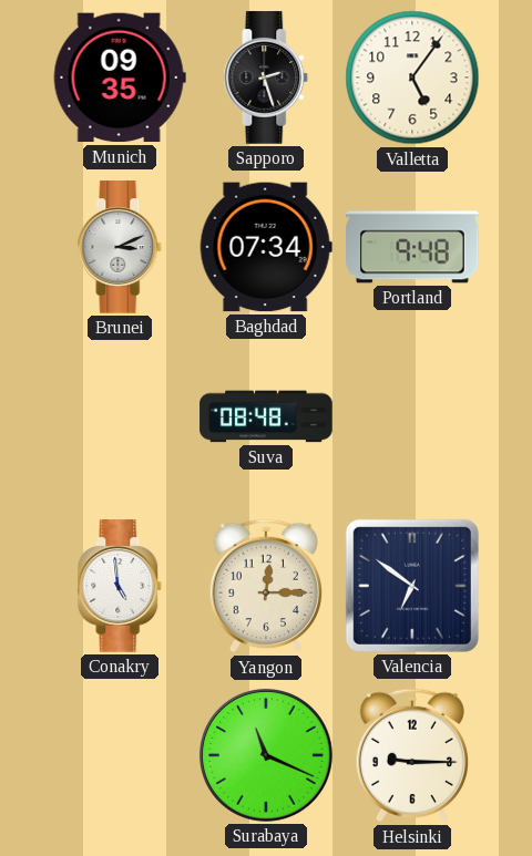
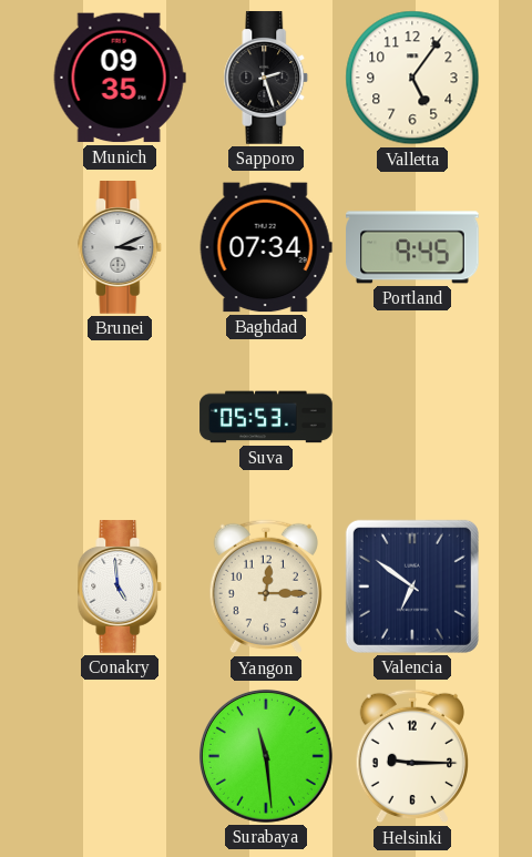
Portland: 9:48 -> 9:45
Suva: 08:48 -> 05:53
Surabaya: 11:19 -> 11:29
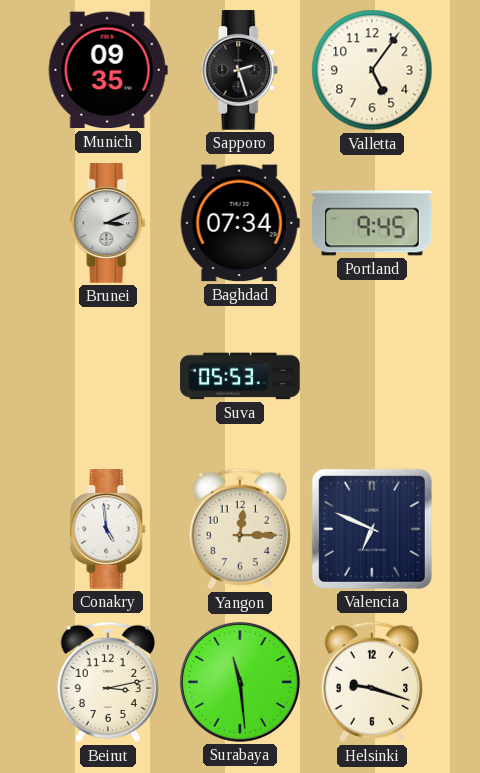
Valencia: 6:51 -> 6:49
Beirut: none -> 3:13
Helsinki: 9:15 -> 9:18
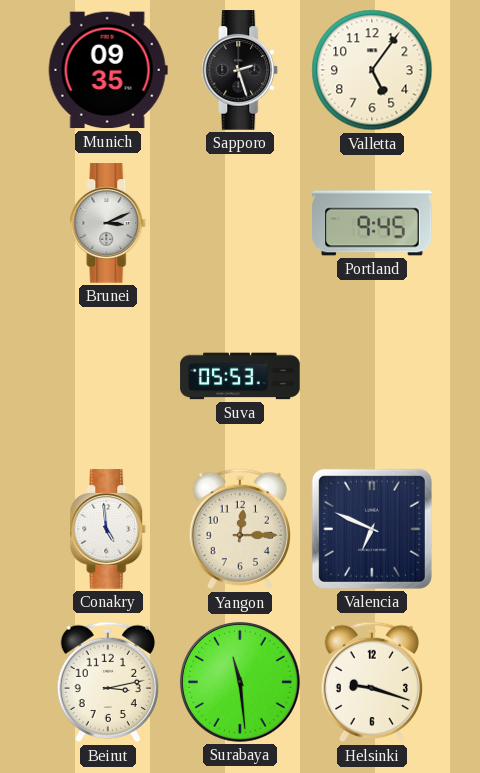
Baghdad: 07:34 -> none
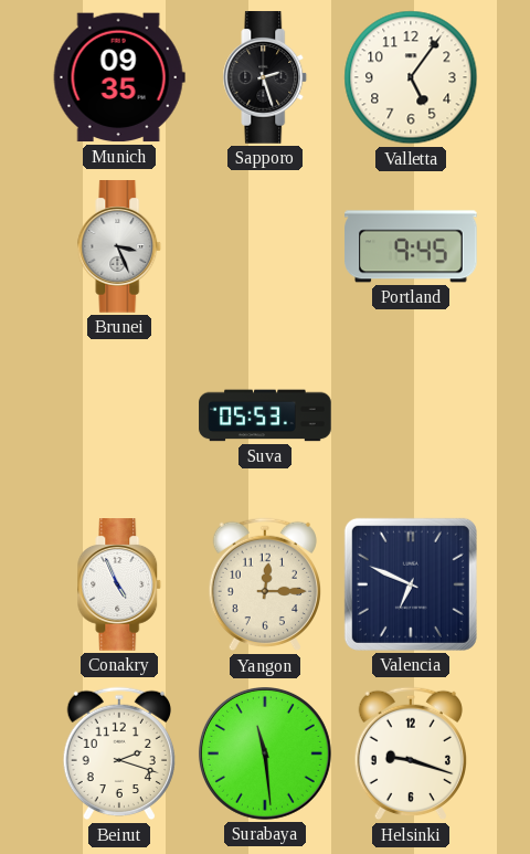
Brunei: 3:11 -> 3:26
Conakry: 4:59 -> 4:56
Beirut: 3:13 -> 2:18
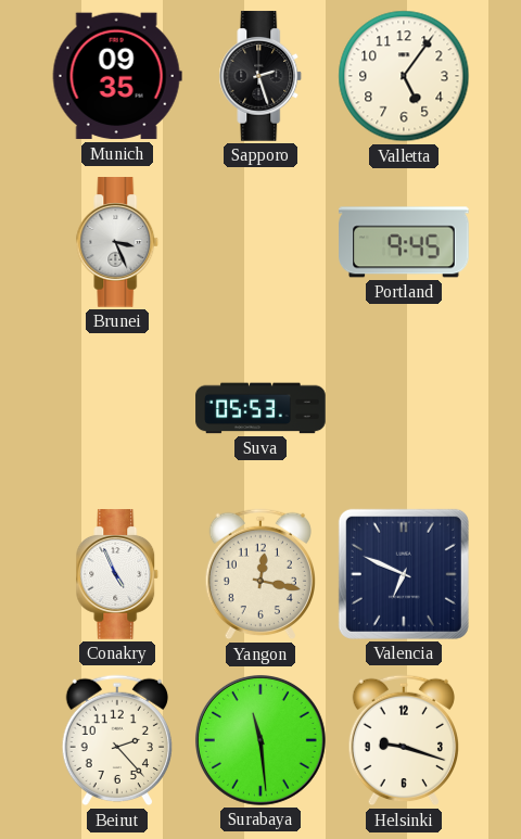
Yangon: 12:15 -> 12:17
Beirut: 2:18 -> 2:23
